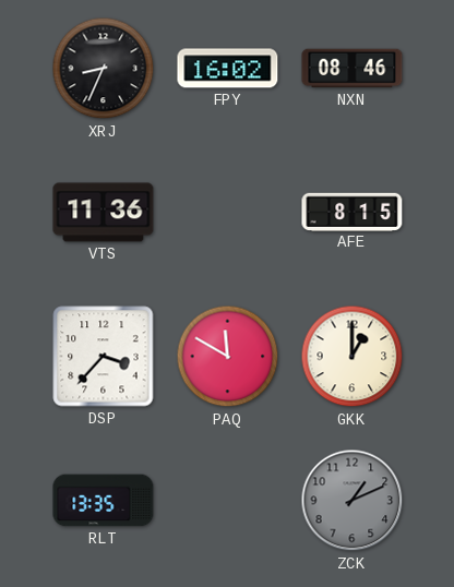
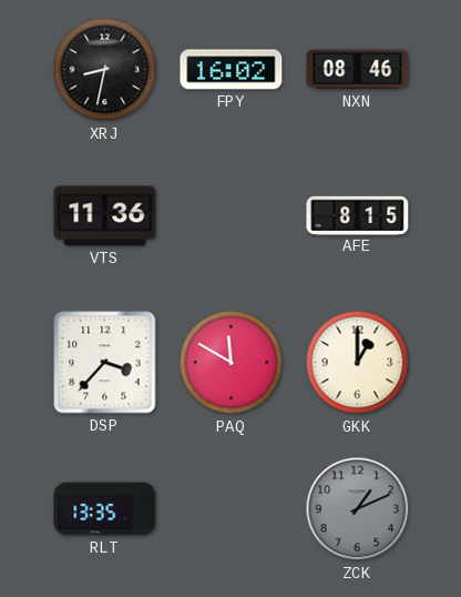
XRJ: 8:34 -> 8:32
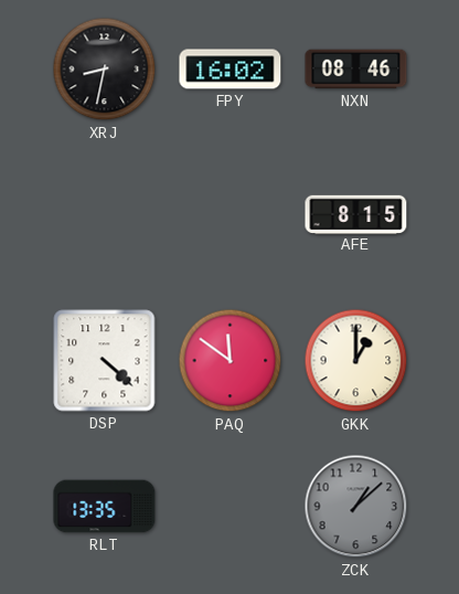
VTS: 11:36 -> none
DSP: 3:37 -> 4:22
PAQ: 11:50 -> 11:51
ZCK: 1:11 -> 1:08
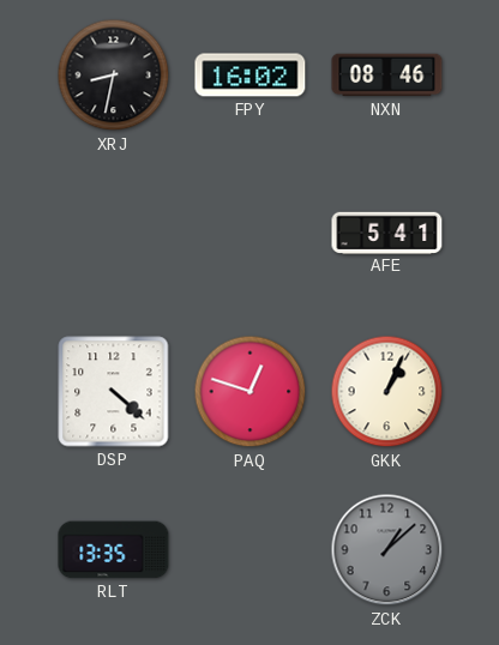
AFE: 8:15 -> 5:41
PAQ: 11:51 -> 12:48
GKK: 1:00 -> 1:04
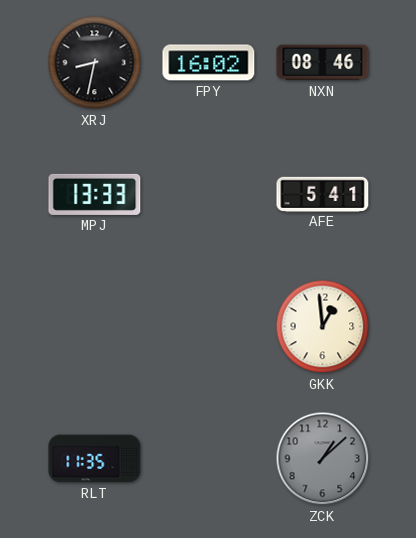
MPJ: none -> 13:33
DSP: 4:22 -> none
PAQ: 12:48 -> none
GKK: 1:04 -> 12:59
RLT: 13:35 -> 11:35
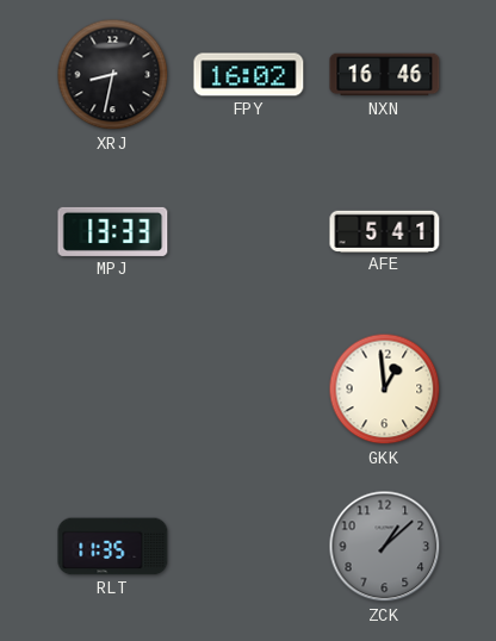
NXN: 08:46 -> 16:46
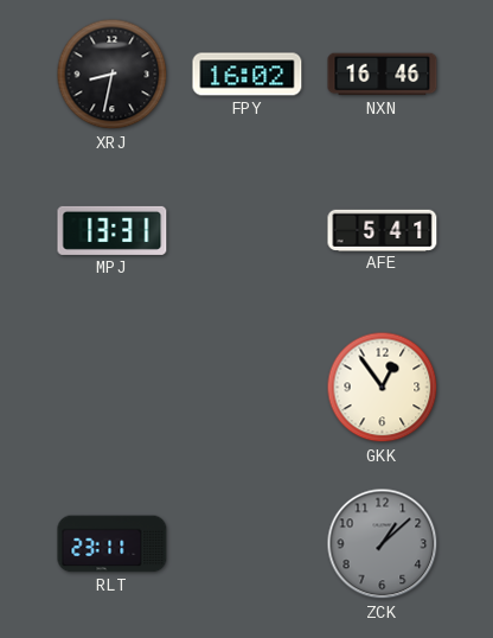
MPJ: 13:33 -> 13:31
GKK: 12:59 -> 12:54
RLT: 11:35 -> 23:11
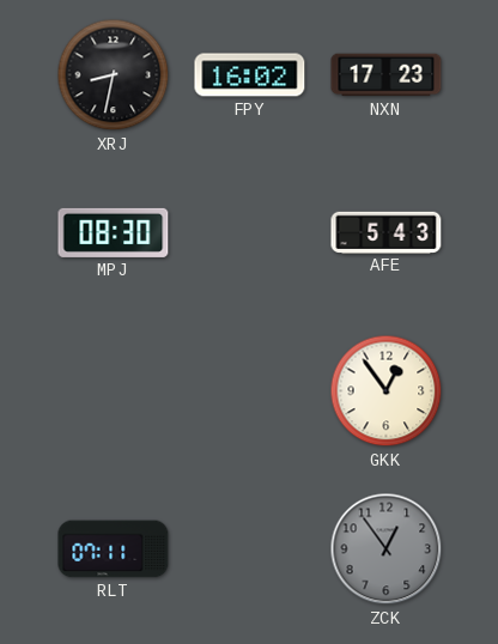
NXN: 16:46 -> 17:23
MPJ: 13:31 -> 08:30
AFE: 5:41 -> 5:43
RLT: 23:11 -> 07:11
ZCK: 1:08 -> 12:54
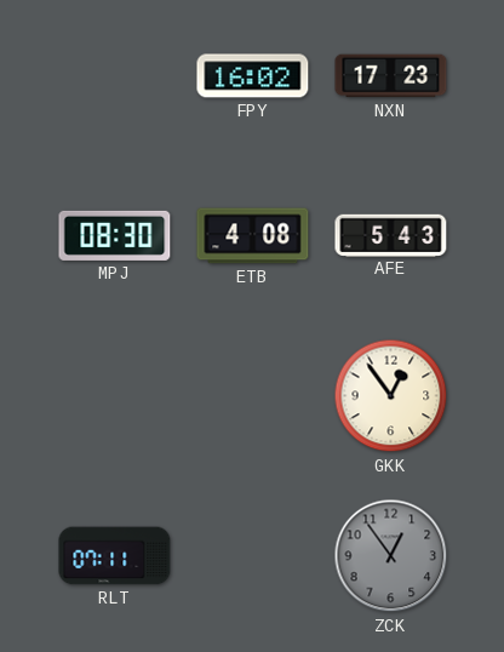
XRJ: 8:32 -> none
ETB: none -> 4:08
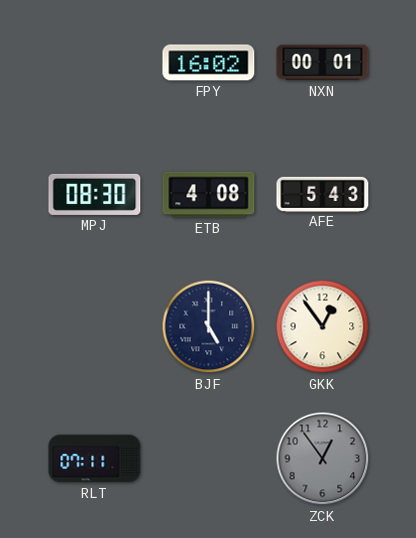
NXN: 17:23 -> 00:01
BJF: none -> 5:00
